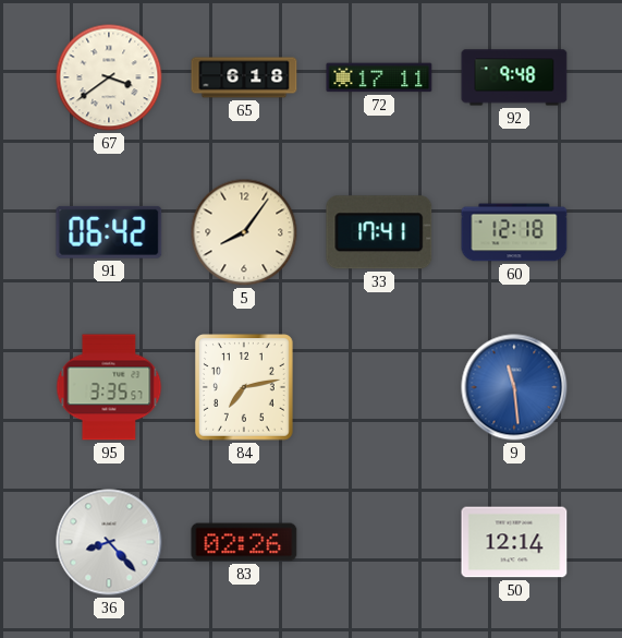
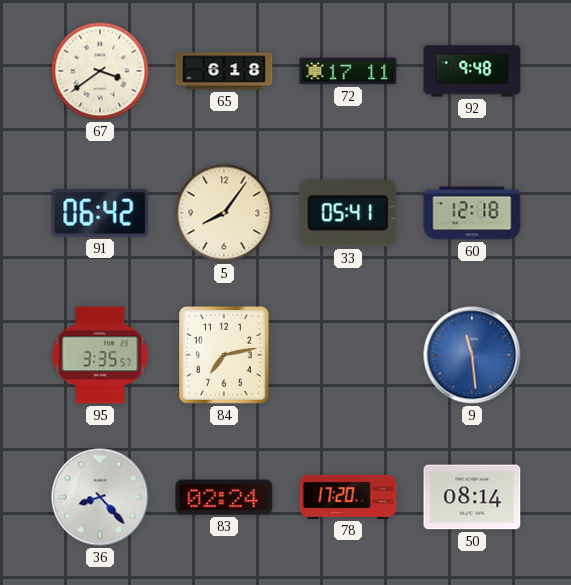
33: 17:41 -> 05:41
83: 02:26 -> 02:24
78: none -> 17:20
50: 12:14 -> 08:14
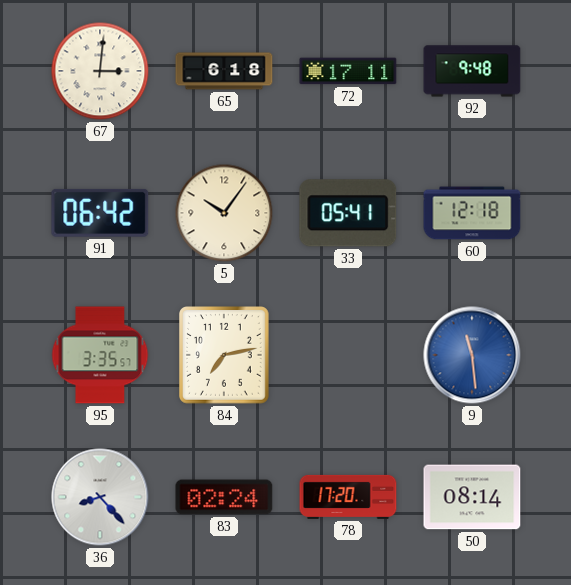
67: 3:39 -> 3:01
5: 8:06 -> 10:06
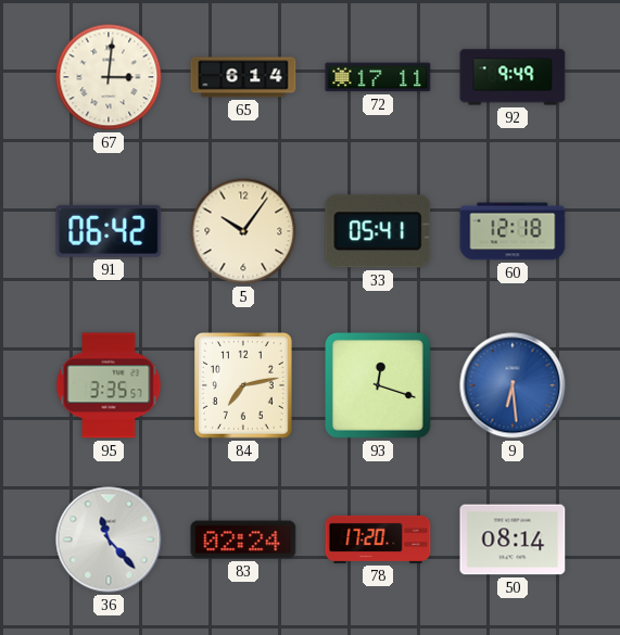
65: 6:18 -> 6:14
92: 9:48 -> 9:49
93: none -> 12:18
9: 11:29 -> 6:29
36: 8:23 -> 11:23
